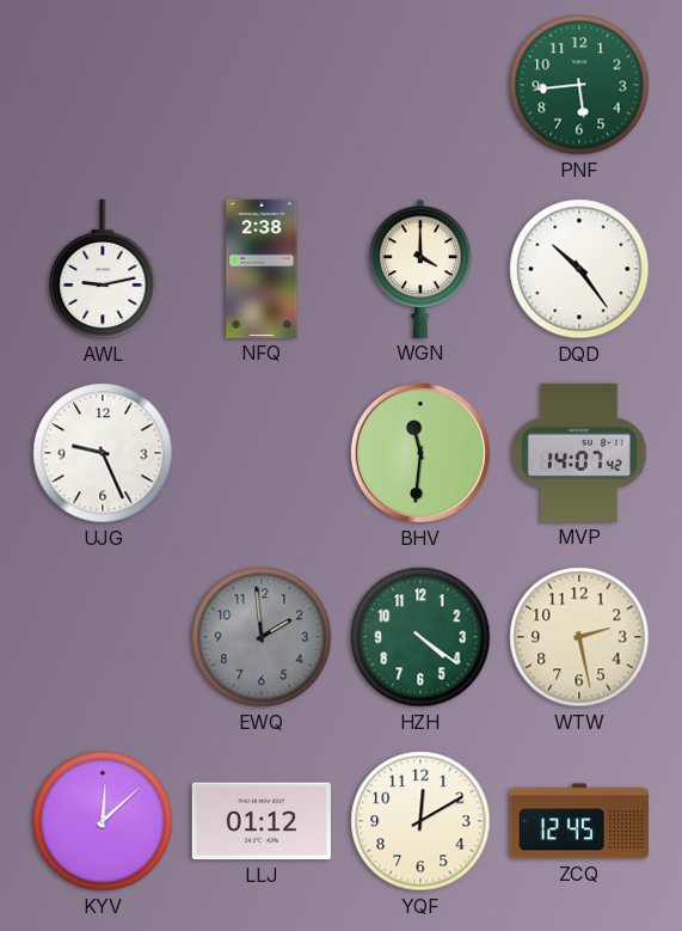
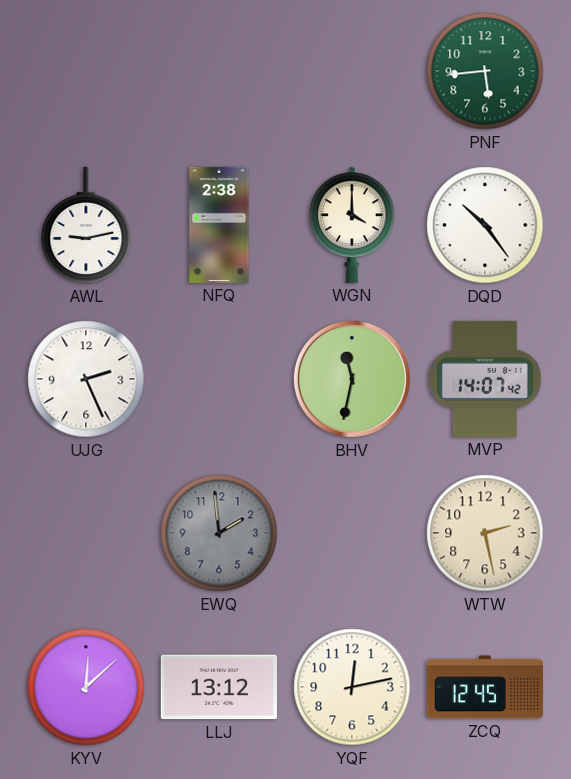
UJG: 9:26 -> 2:26
BHV: 11:31 -> 11:32
HZH: 4:21 -> none
LLJ: 01:12 -> 13:12
YQF: 12:10 -> 12:13
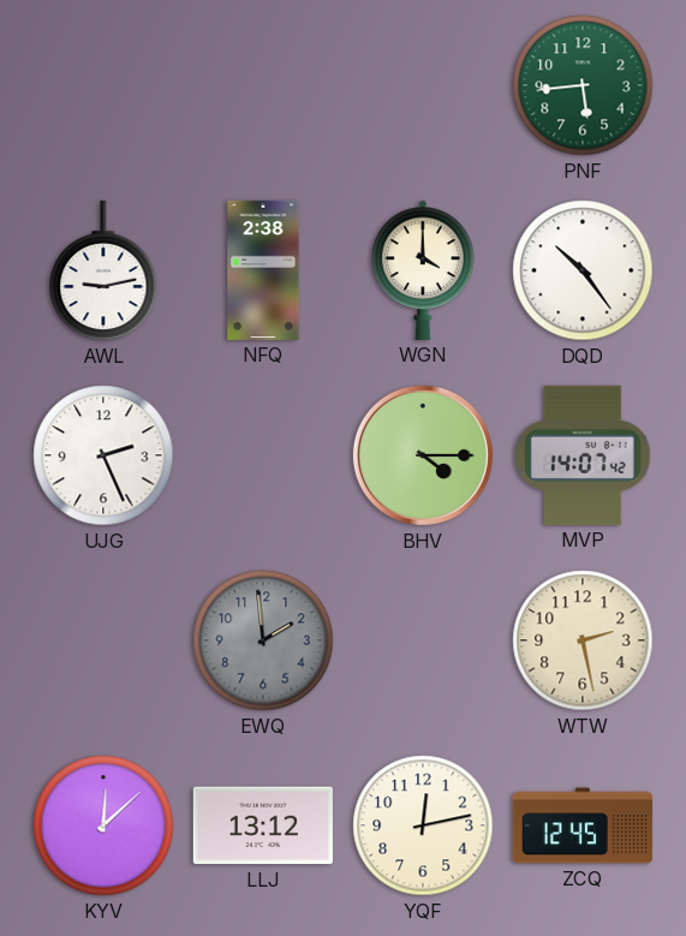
BHV: 11:32 -> 4:15
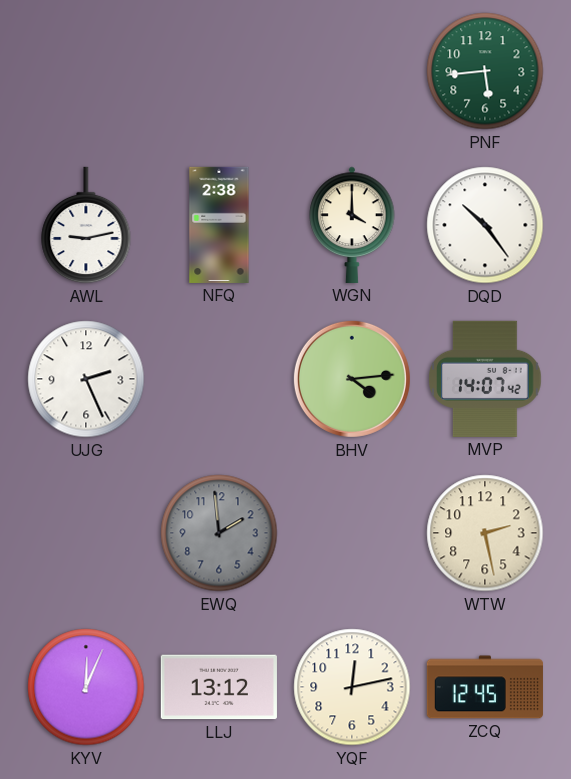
BHV: 4:15 -> 4:14
KYV: 12:08 -> 12:04
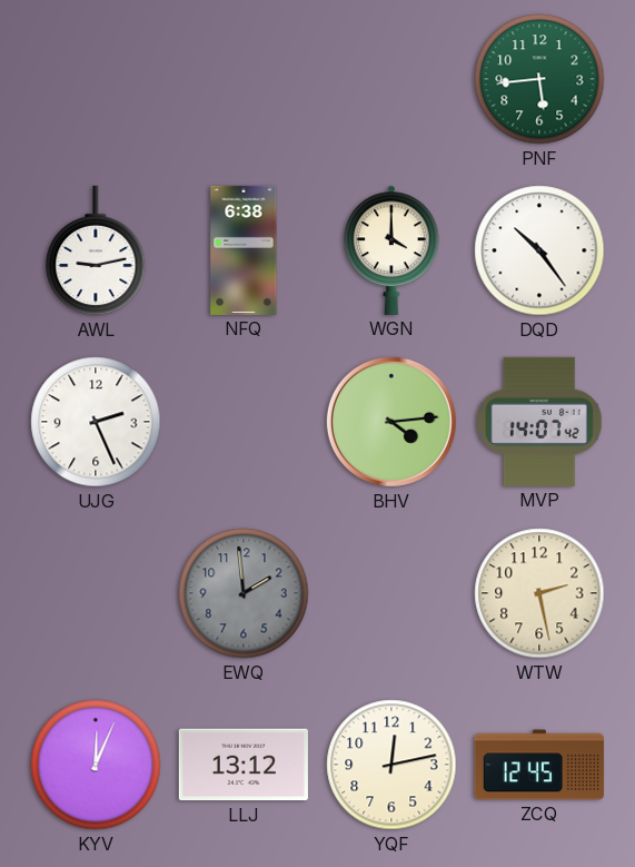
NFQ: 2:38 -> 6:38
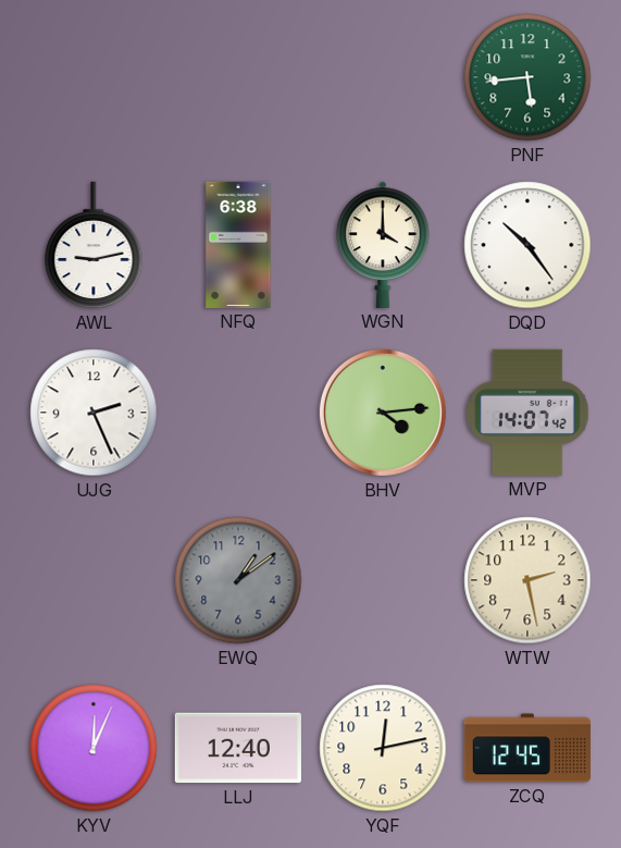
EWQ: 1:59 -> 1:09
LLJ: 13:12 -> 12:40
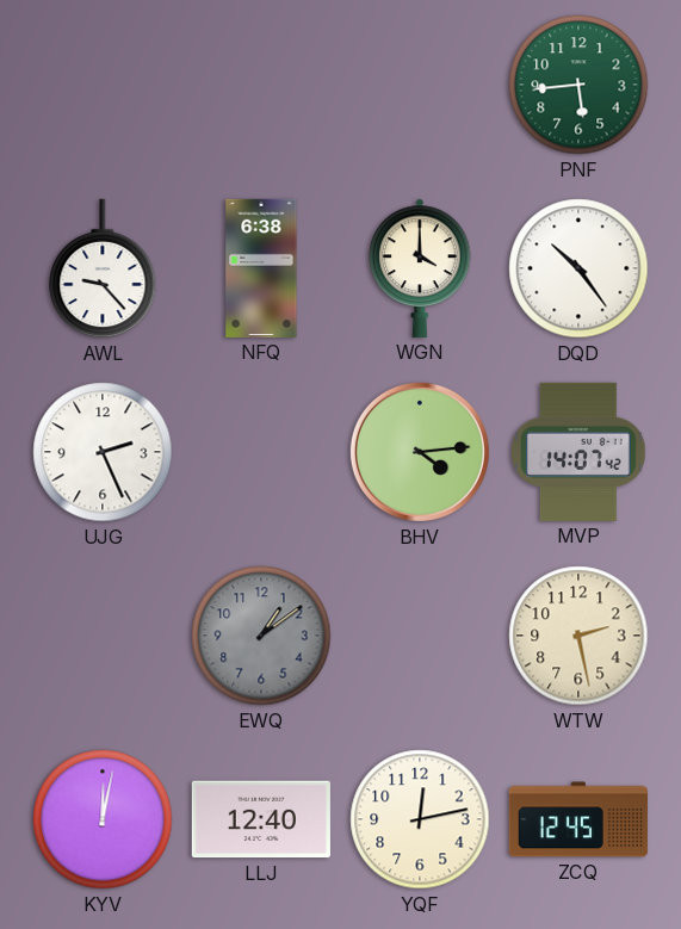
AWL: 9:13 -> 9:23
KYV: 12:04 -> 12:02
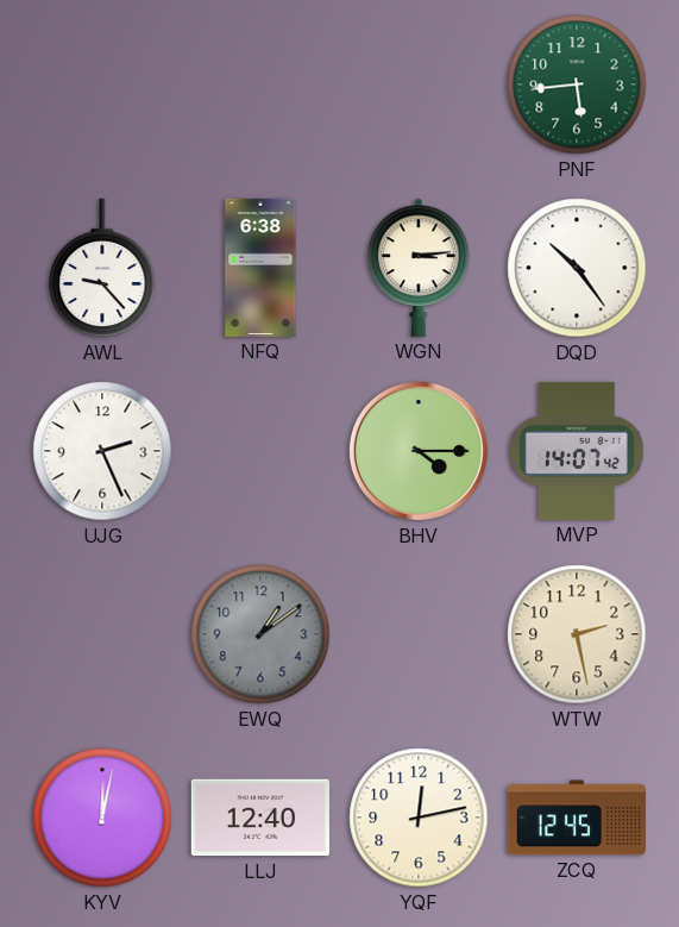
WGN: 4:00 -> 3:14
BHV: 4:14 -> 4:15
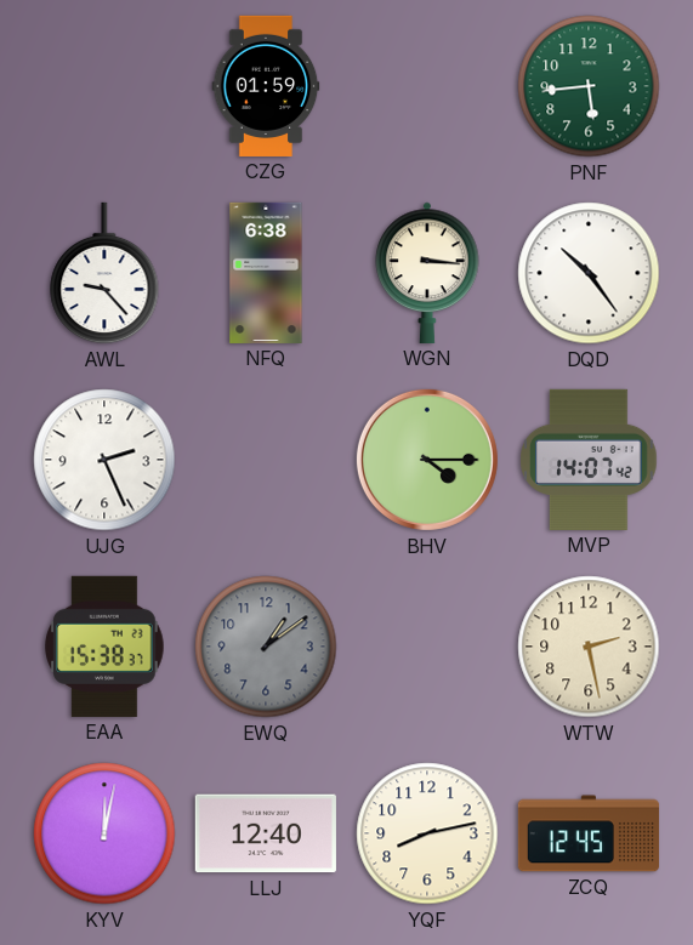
CZG: none -> 01:59
WGN: 3:14 -> 3:16
EAA: none -> 15:38
YQF: 12:13 -> 8:13
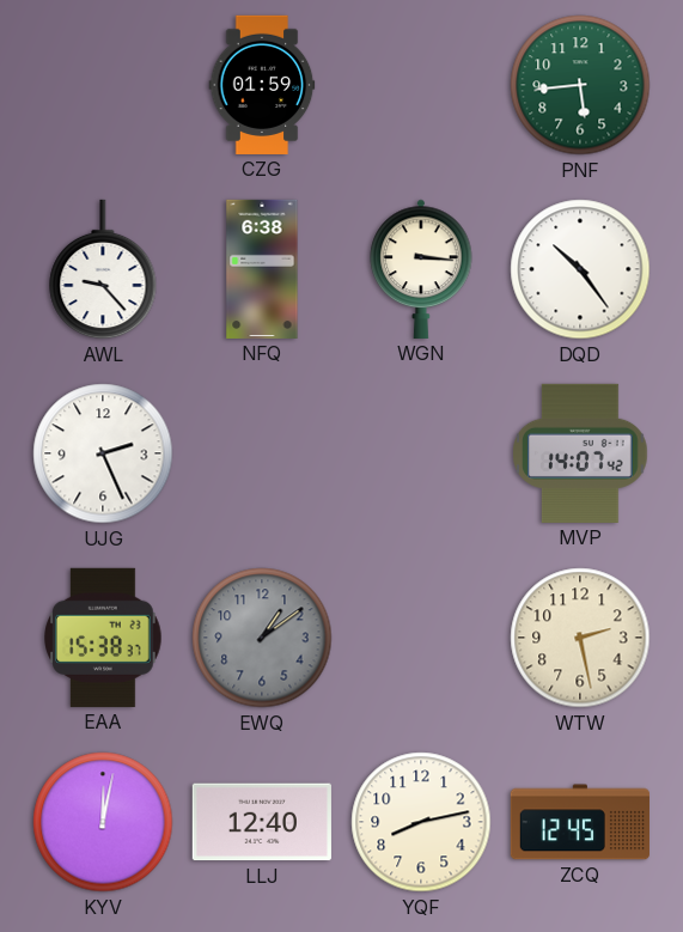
BHV: 4:15 -> none
